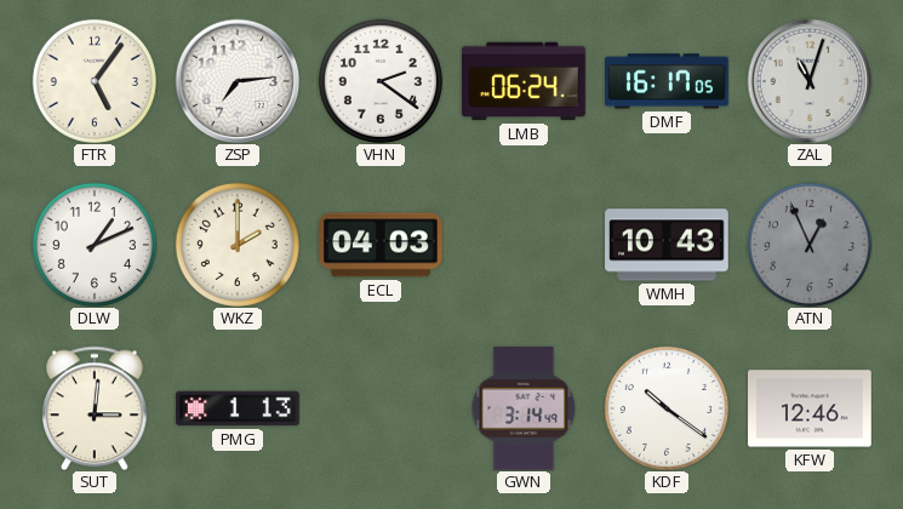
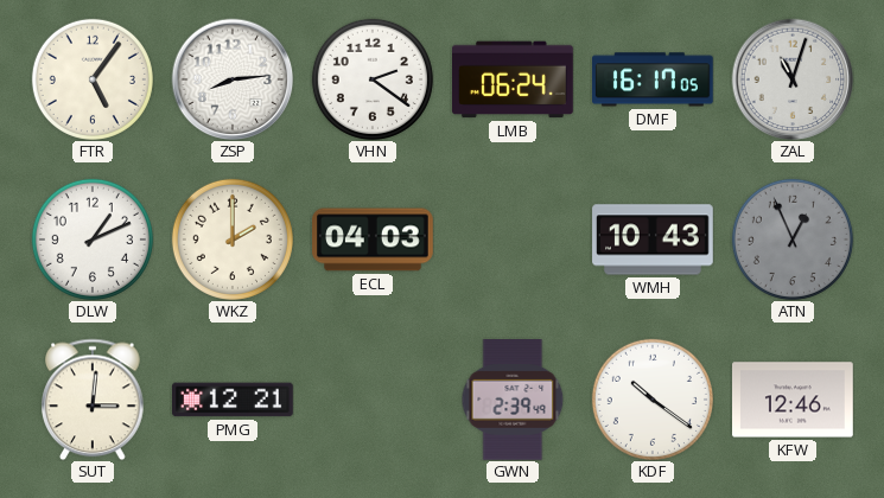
ZSP: 7:14 -> 8:14
PMG: 1:13 -> 12:21
GWN: 3:14 -> 2:39
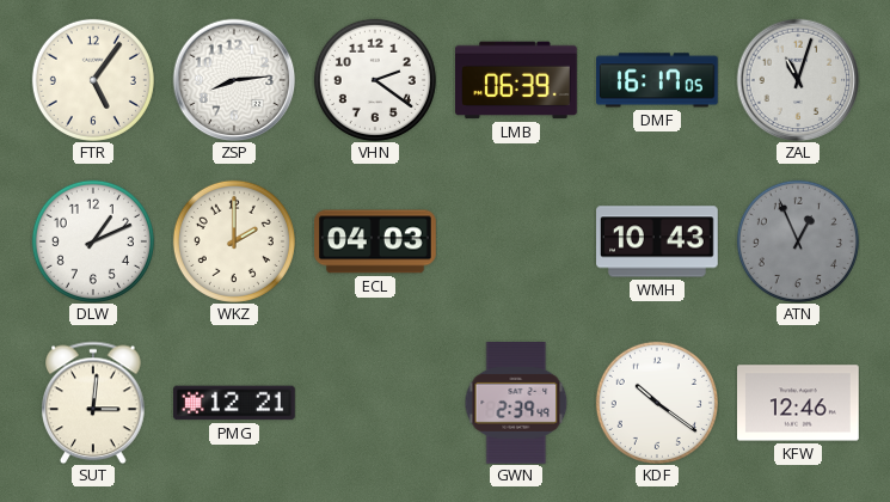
LMB: 06:24 -> 06:39
